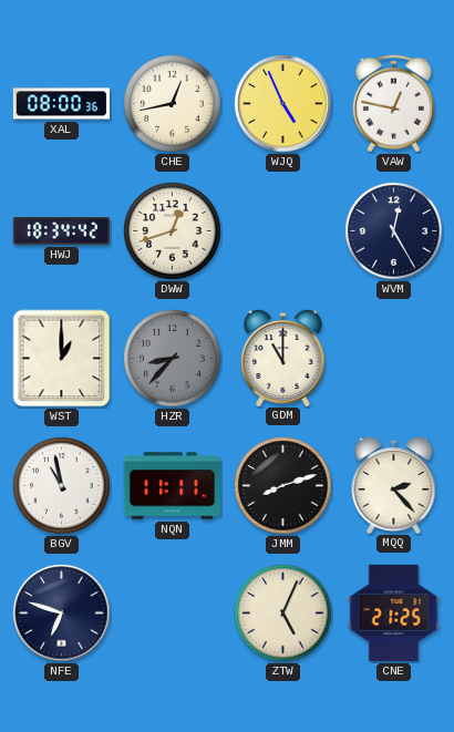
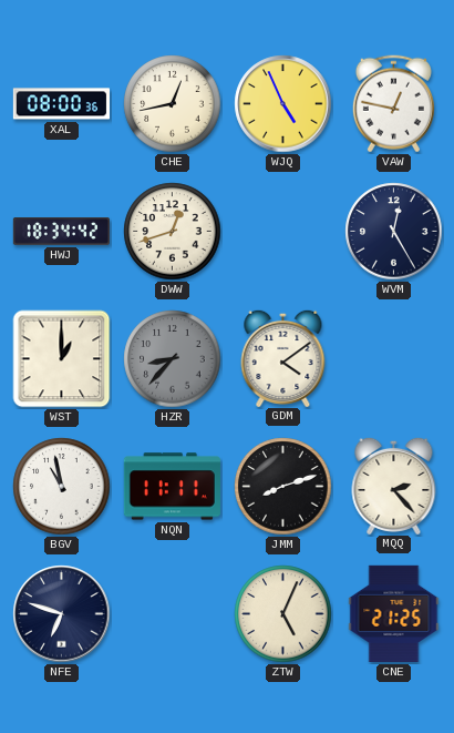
GDM: 11:00 -> 4:09
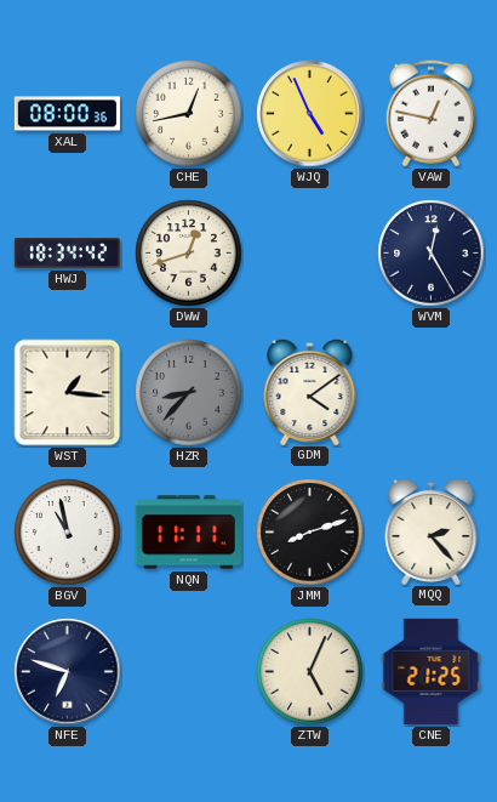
WST: 1:00 -> 1:16
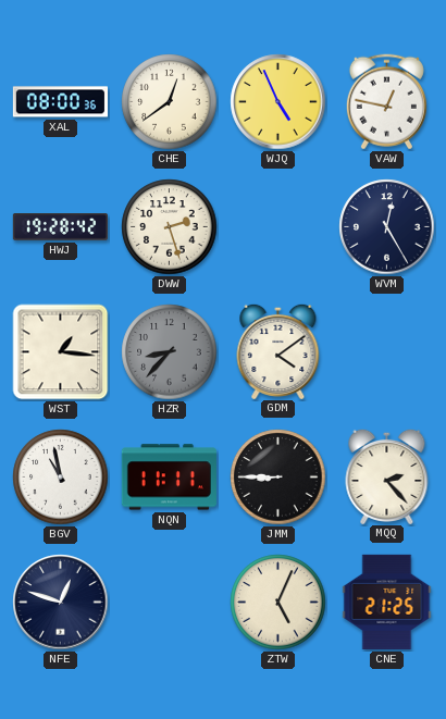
CHE: 12:43 -> 12:39
HWJ: 18:34 -> 19:28
DWW: 12:42 -> 2:27
JMM: 8:12 -> 8:45
NFE: 6:48 -> 12:48
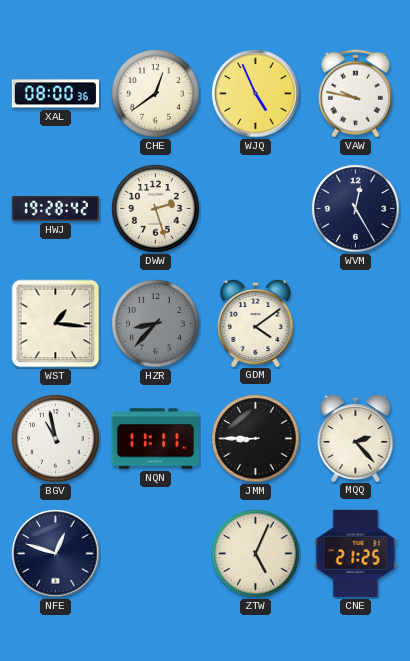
VAW: 12:47 -> 9:47
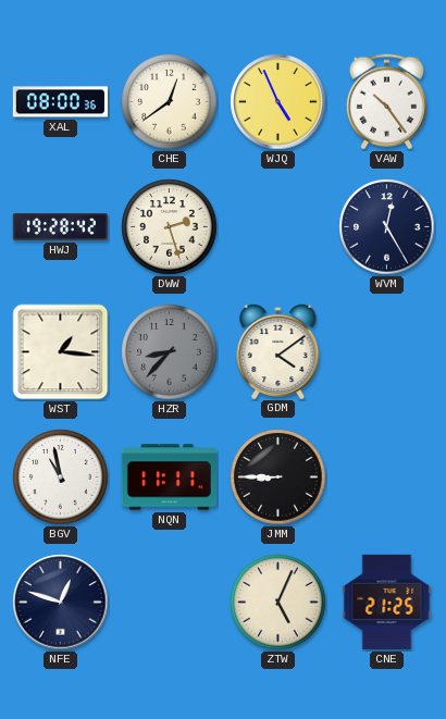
VAW: 9:47 -> 10:24
MQQ: 2:23 -> none
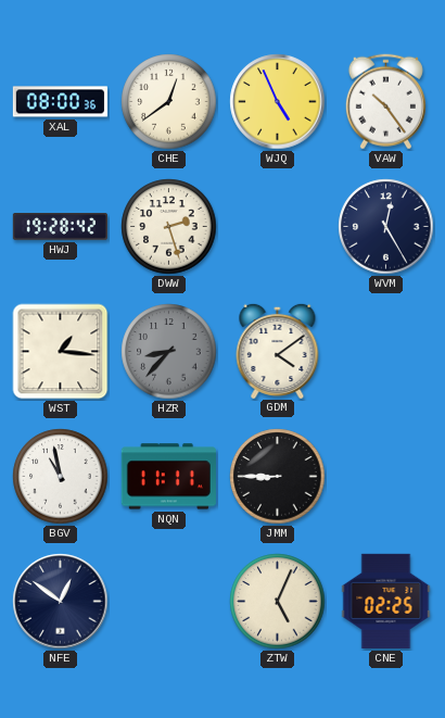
NFE: 12:48 -> 12:51
CNE: 21:25 -> 02:25
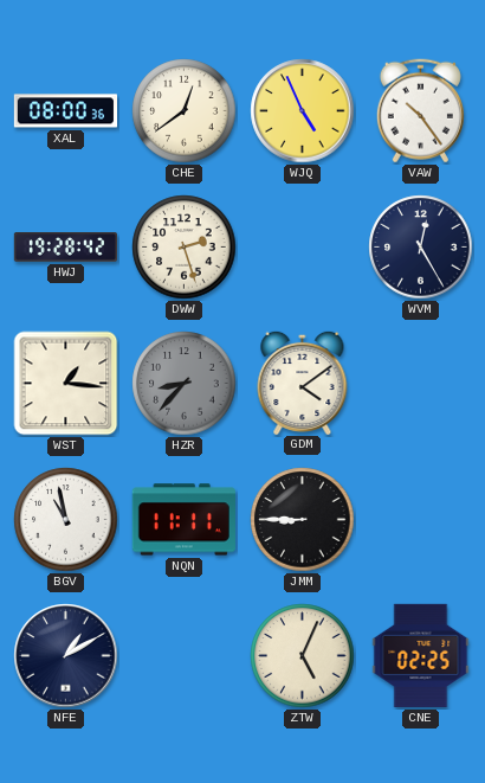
NFE: 12:51 -> 1:10
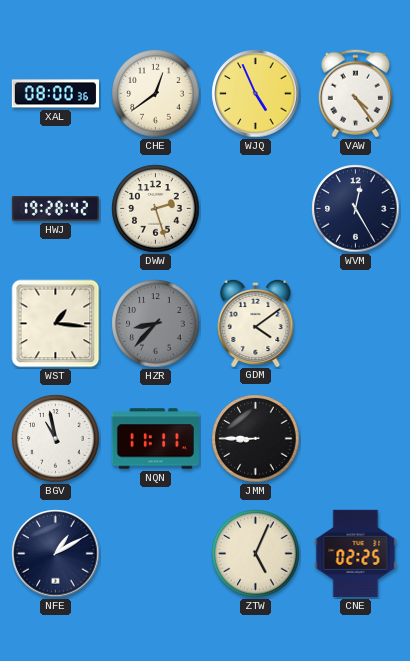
VAW: 10:24 -> 4:24
